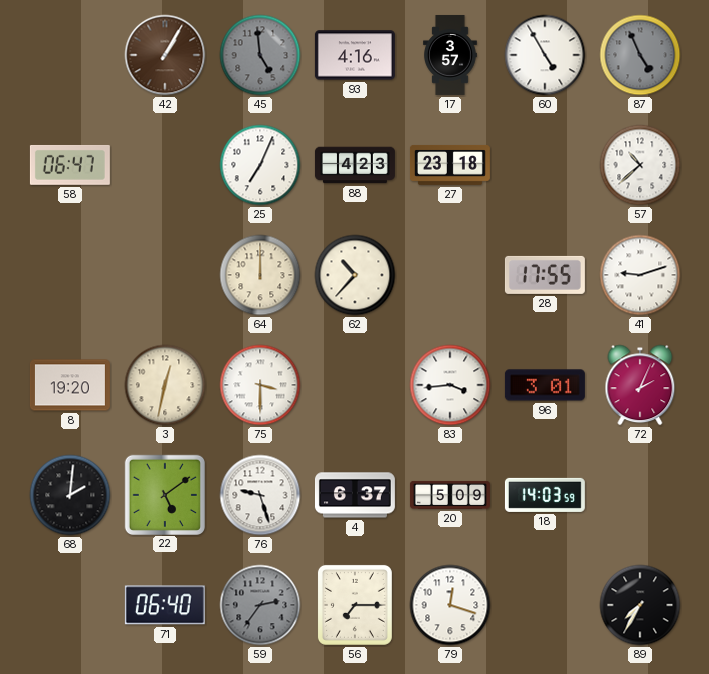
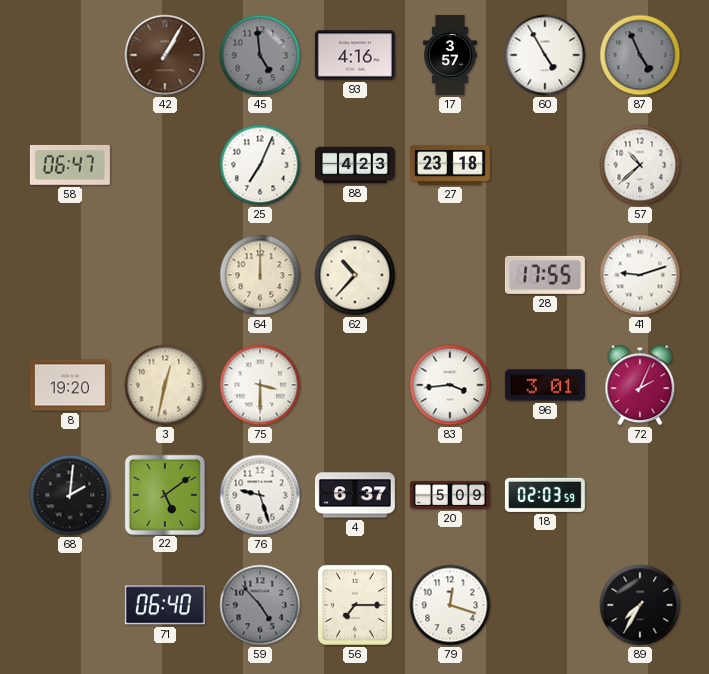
18: 14:03 -> 02:03
59: 2:36 -> 4:53
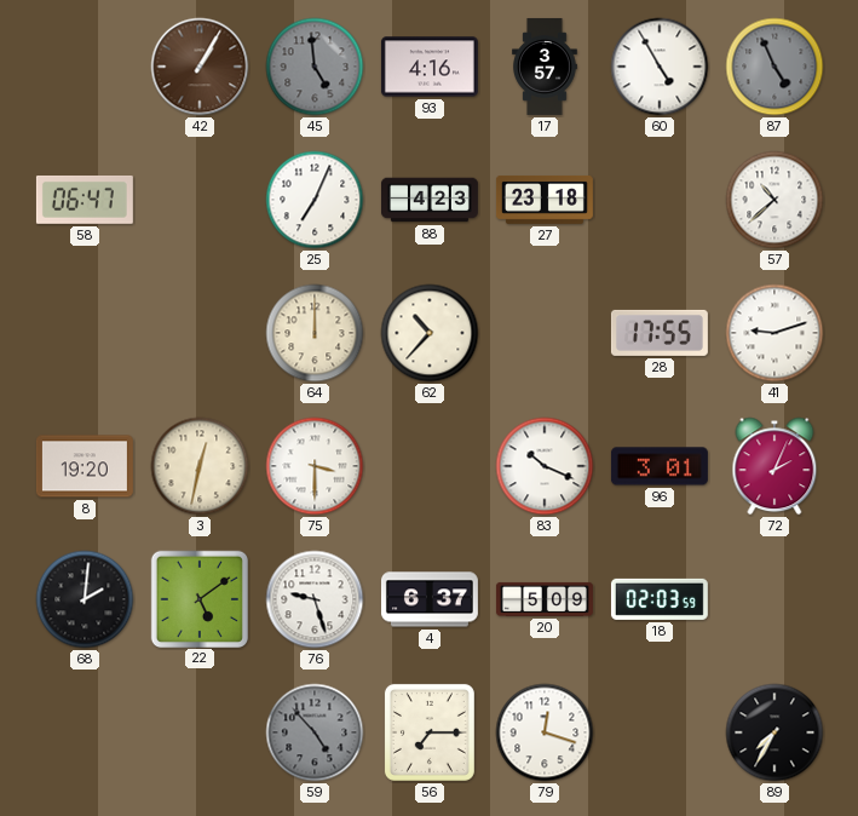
83: 3:44 -> 10:19
71: 06:40 -> none
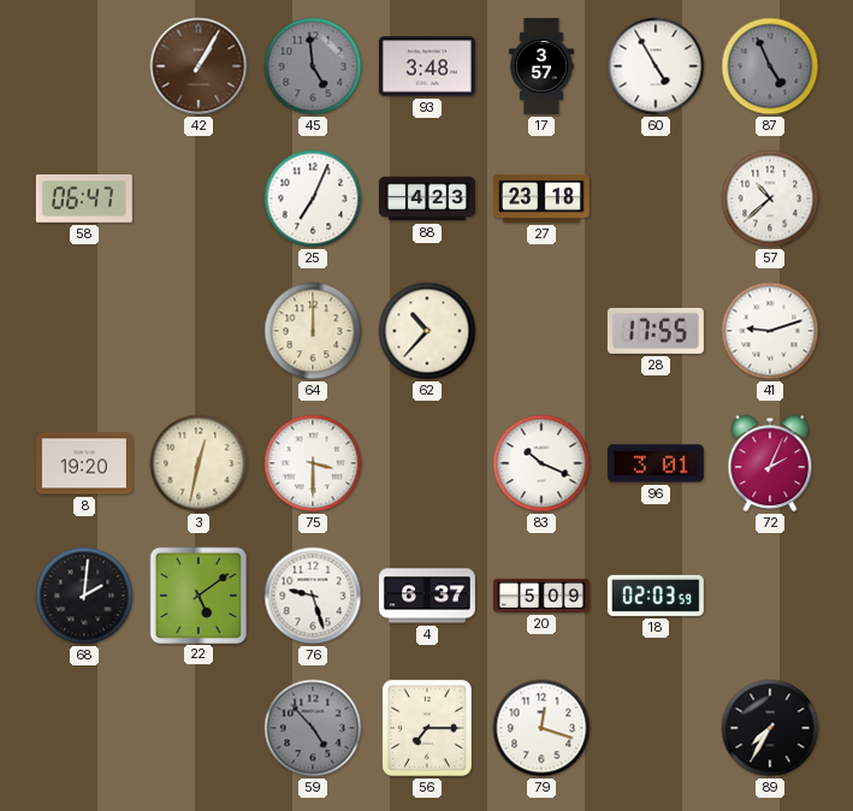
93: 4:16 -> 3:48
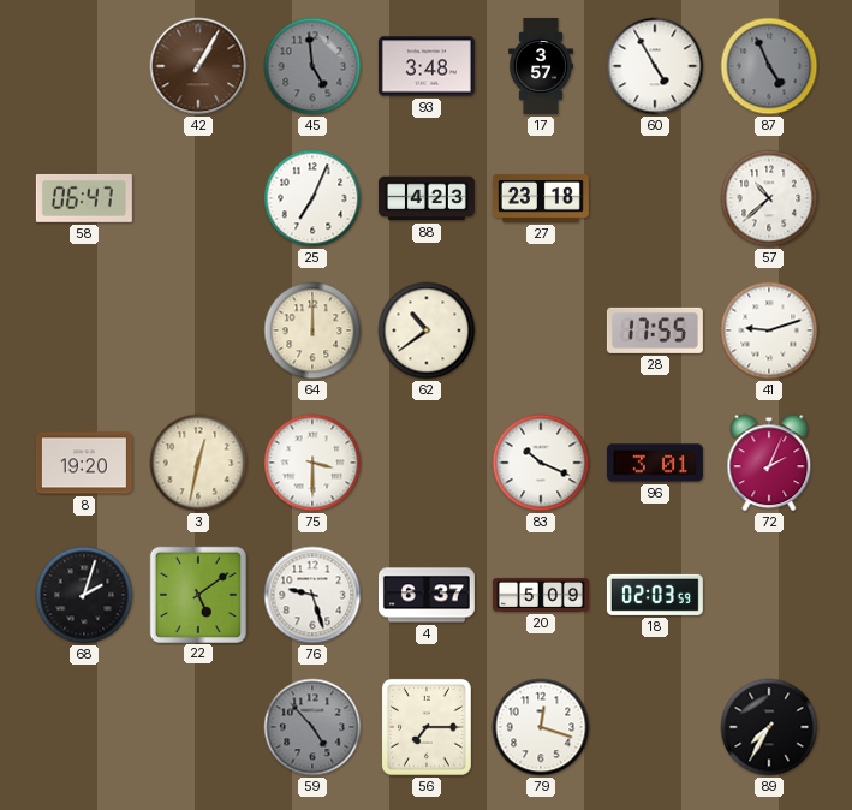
62: 10:37 -> 10:39
68: 2:01 -> 2:03
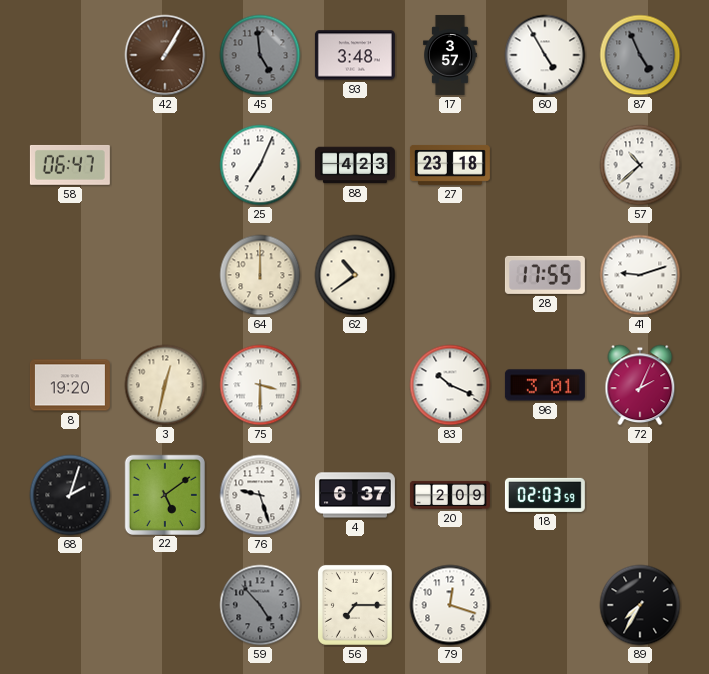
20: 5:09 -> 2:09
